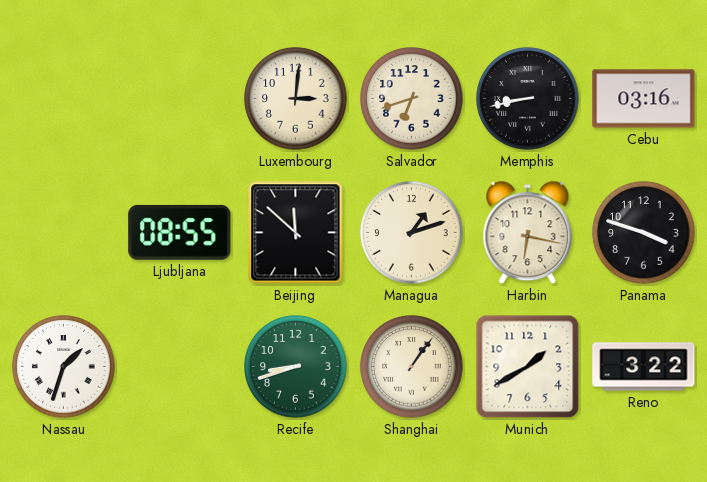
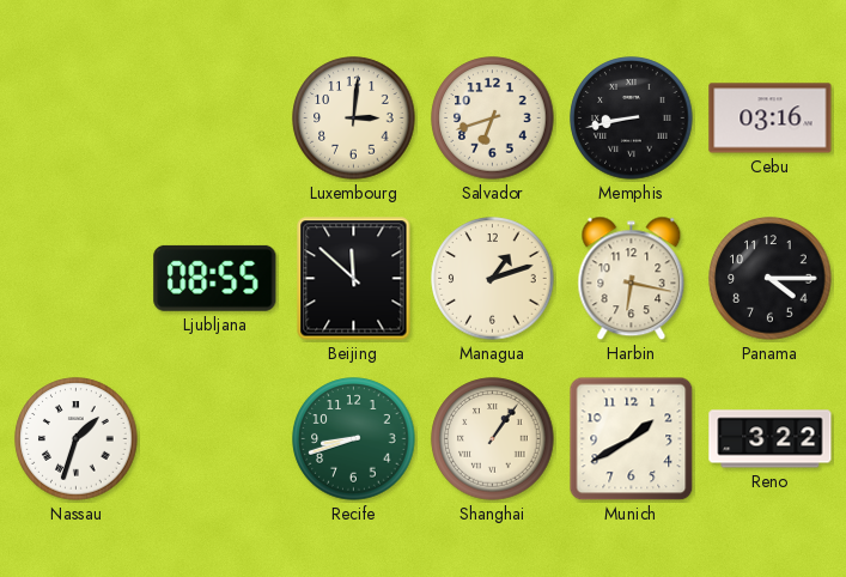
Panama: 3:48 -> 4:15
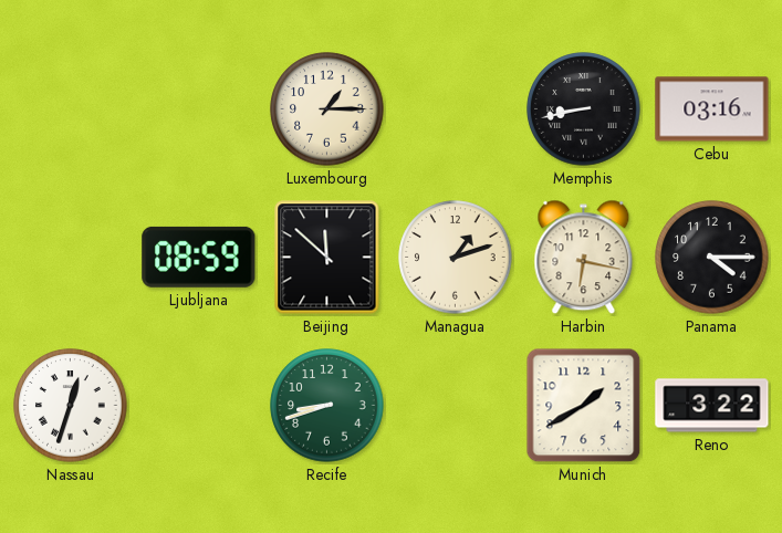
Luxembourg: 3:01 -> 1:15
Salvador: 6:42 -> none
Ljubljana: 08:55 -> 08:59
Nassau: 1:33 -> 12:33
Shanghai: 1:06 -> none
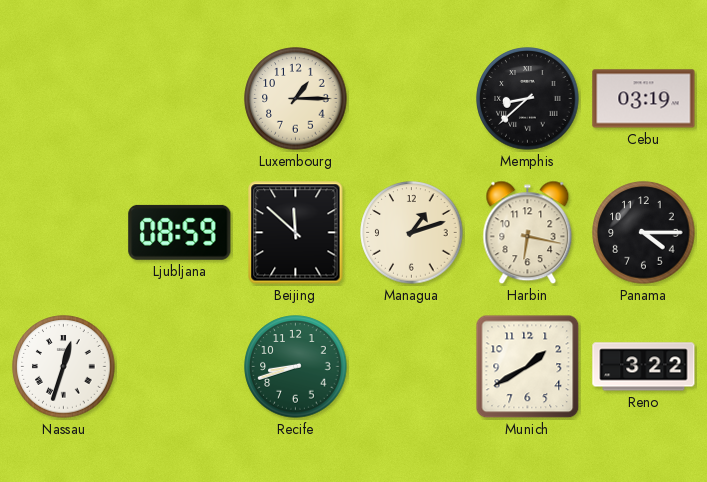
Memphis: 8:43 -> 8:38
Cebu: 03:16 -> 03:19
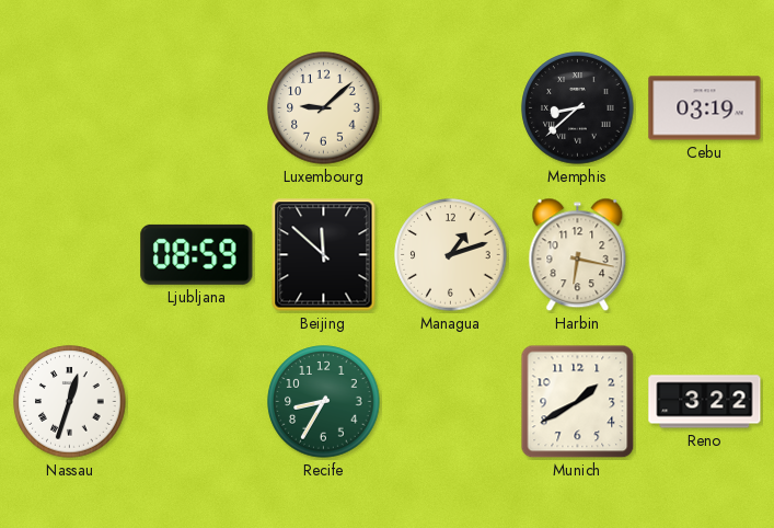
Luxembourg: 1:15 -> 9:08
Panama: 4:15 -> none
Recife: 8:42 -> 8:35
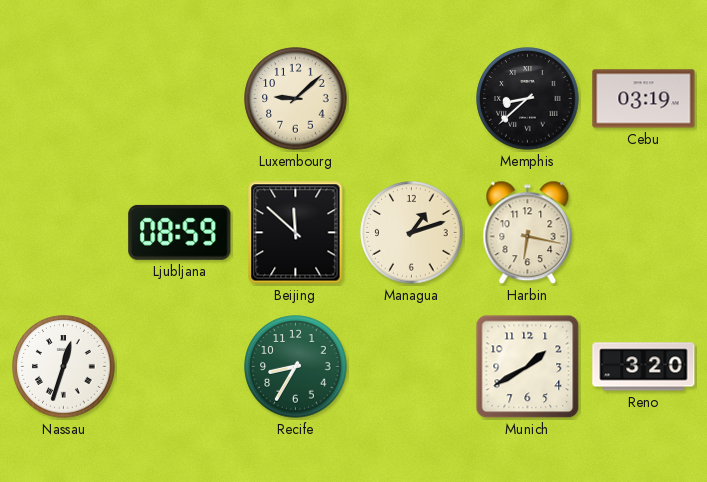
Reno: 3:22 -> 3:20
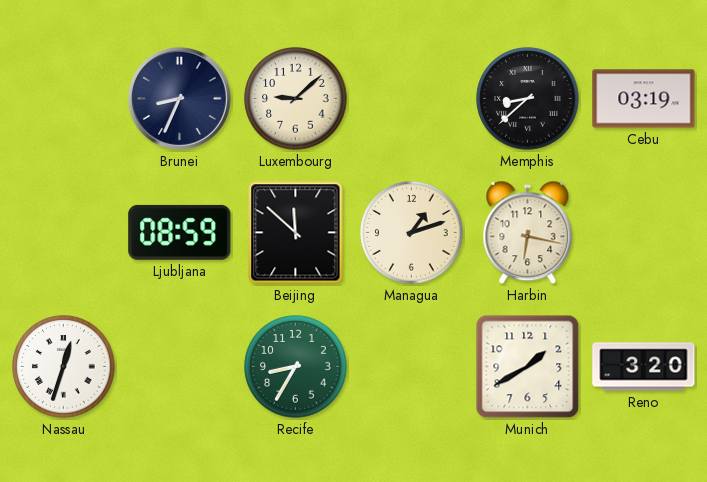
Brunei: none -> 8:34
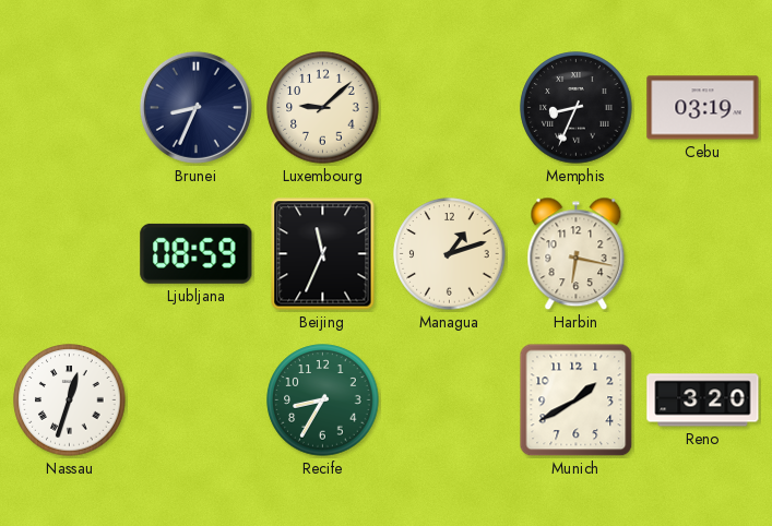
Memphis: 8:38 -> 8:34
Beijing: 11:52 -> 11:34
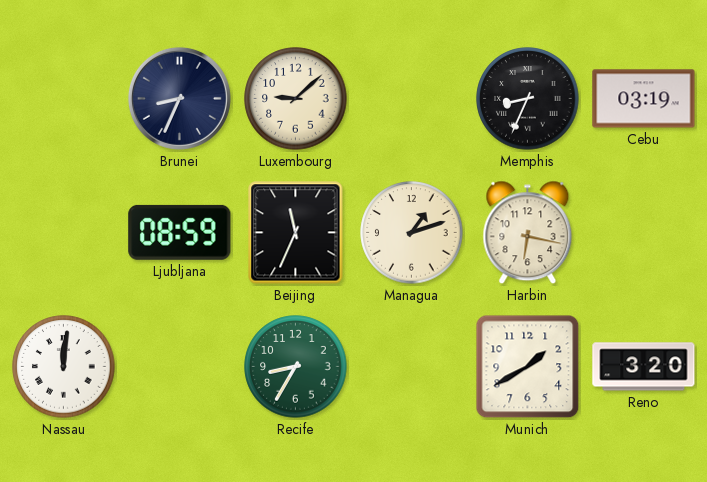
Nassau: 12:33 -> 12:01
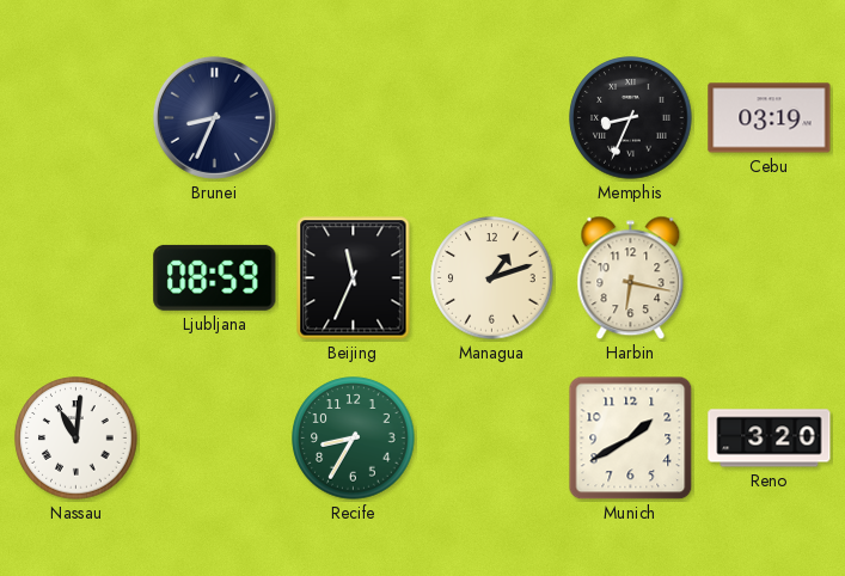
Luxembourg: 9:08 -> none
Nassau: 12:01 -> 11:01
